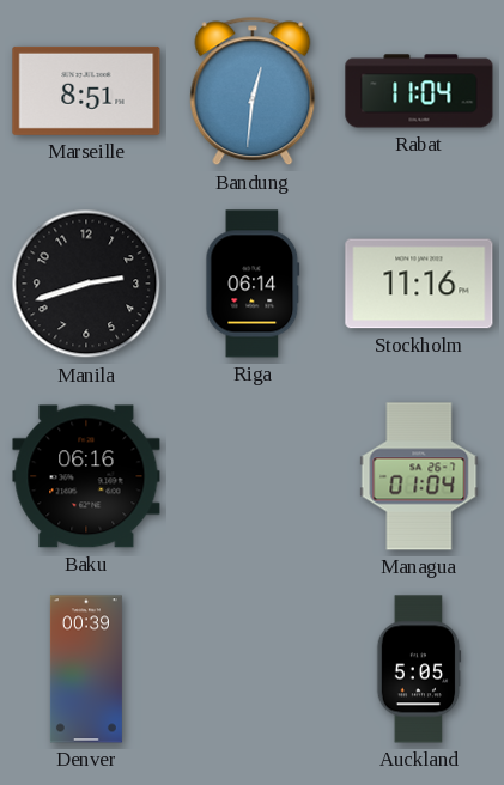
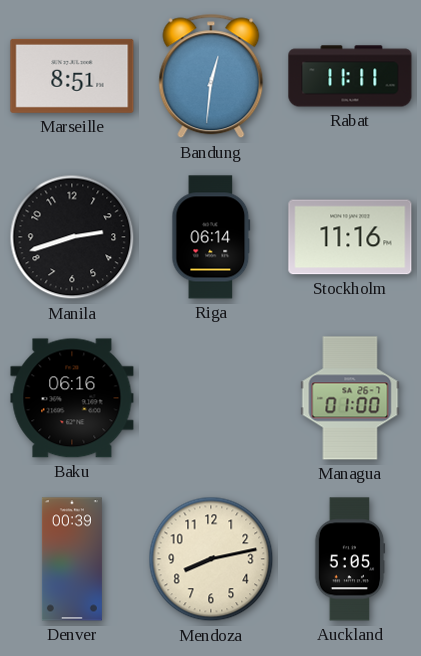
Rabat: 11:04 -> 11:11
Managua: 01:04 -> 01:00
Mendoza: none -> 8:13
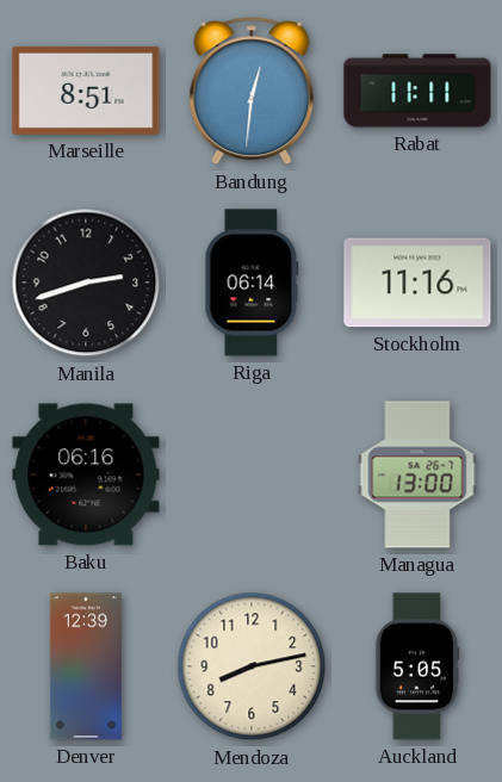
Managua: 01:00 -> 13:00
Denver: 00:39 -> 12:39
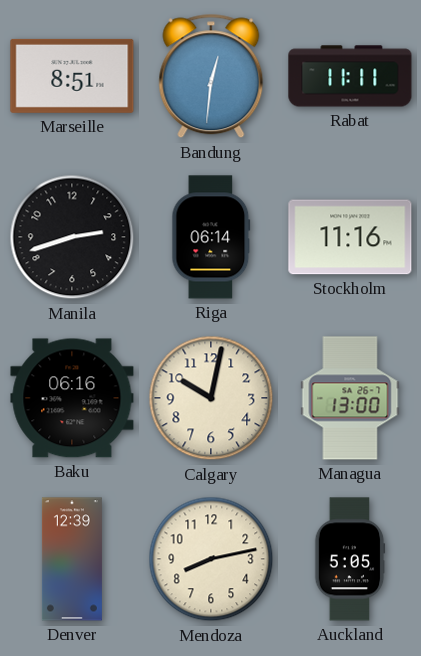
Calgary: none -> 10:02
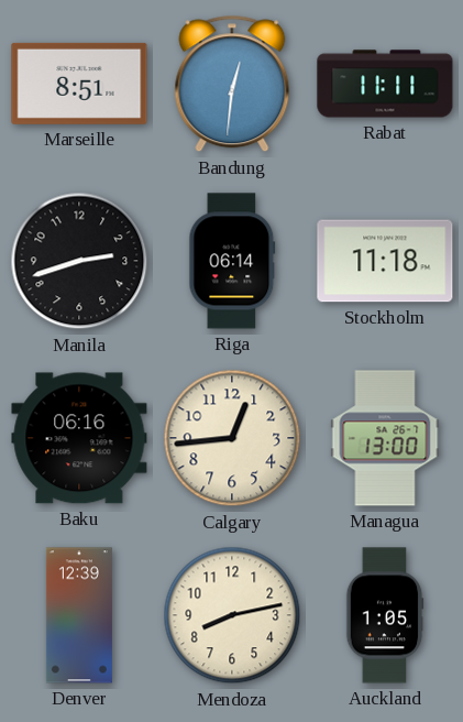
Stockholm: 11:16 -> 11:18
Calgary: 10:02 -> 12:44
Auckland: 5:05 -> 1:05
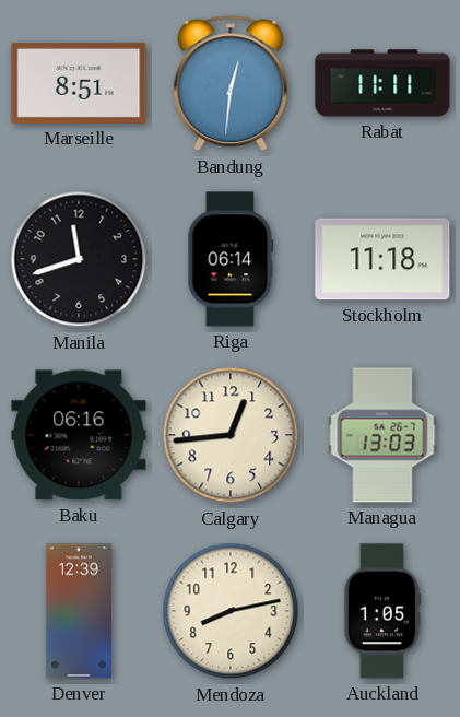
Manila: 2:42 -> 11:42
Managua: 13:00 -> 13:03
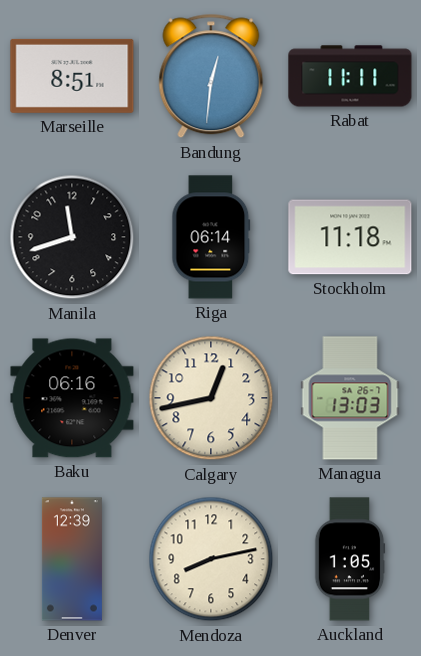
Calgary: 12:44 -> 12:43
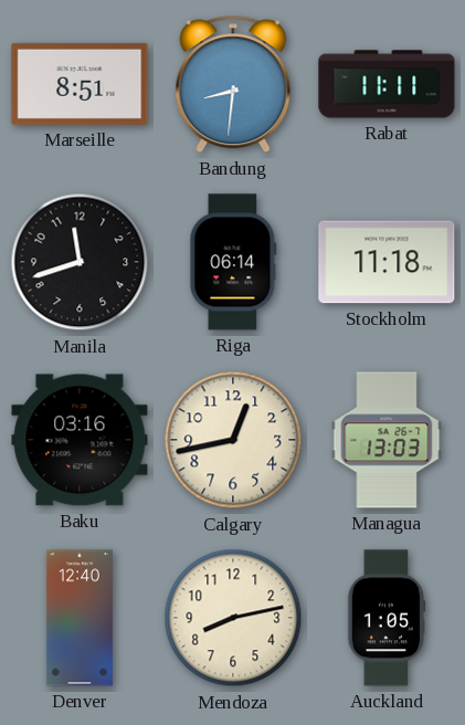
Bandung: 12:31 -> 8:31
Baku: 06:16 -> 03:16
Denver: 12:39 -> 12:40
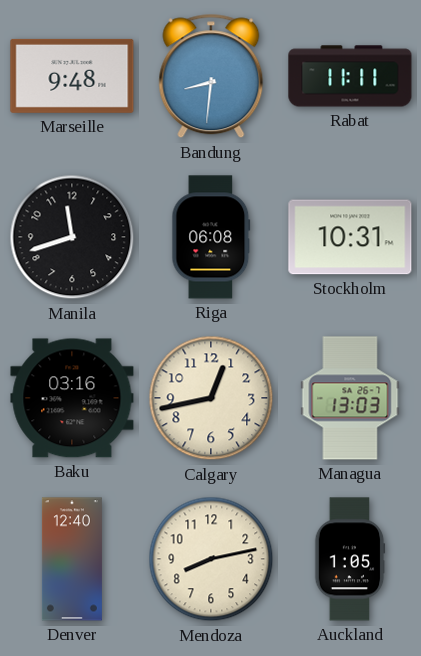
Marseille: 8:51 -> 9:48
Riga: 06:14 -> 06:08
Stockholm: 11:18 -> 10:31
